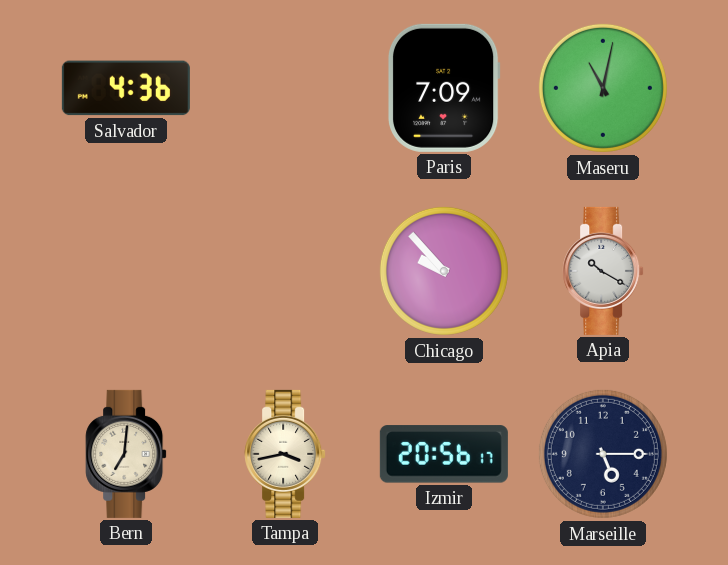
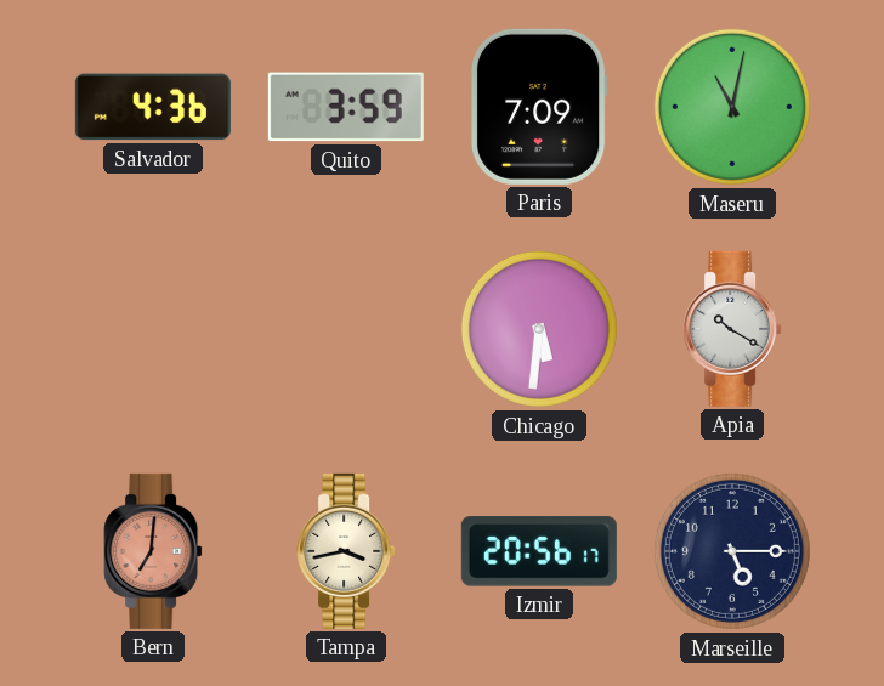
Quito: none -> 3:59
Chicago: 9:53 -> 5:31
Bern dial: cream -> salmon
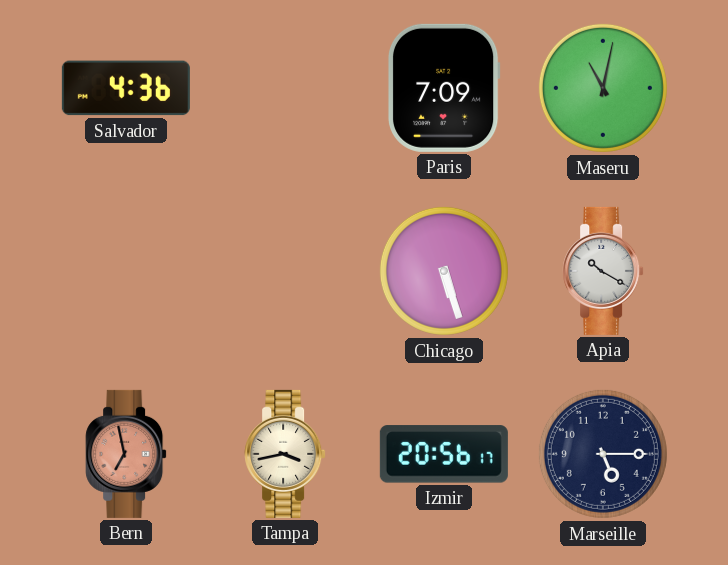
Quito: 3:59 -> none
Chicago: 5:31 -> 5:27
Bern: 7:01 -> 6:58
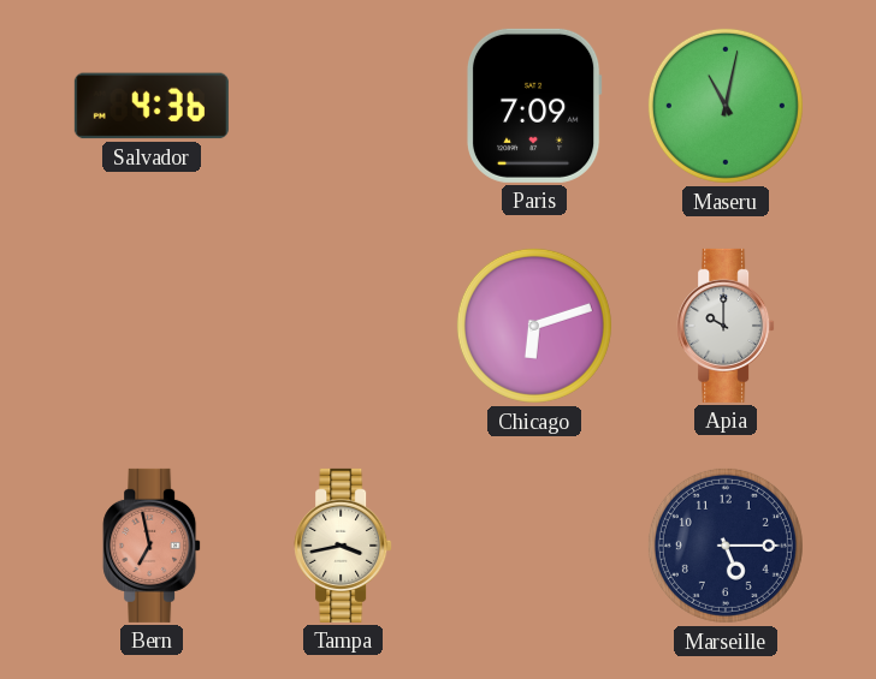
Chicago: 5:27 -> 6:12
Apia: 10:20 -> 10:00
Izmir: 20:56 -> none
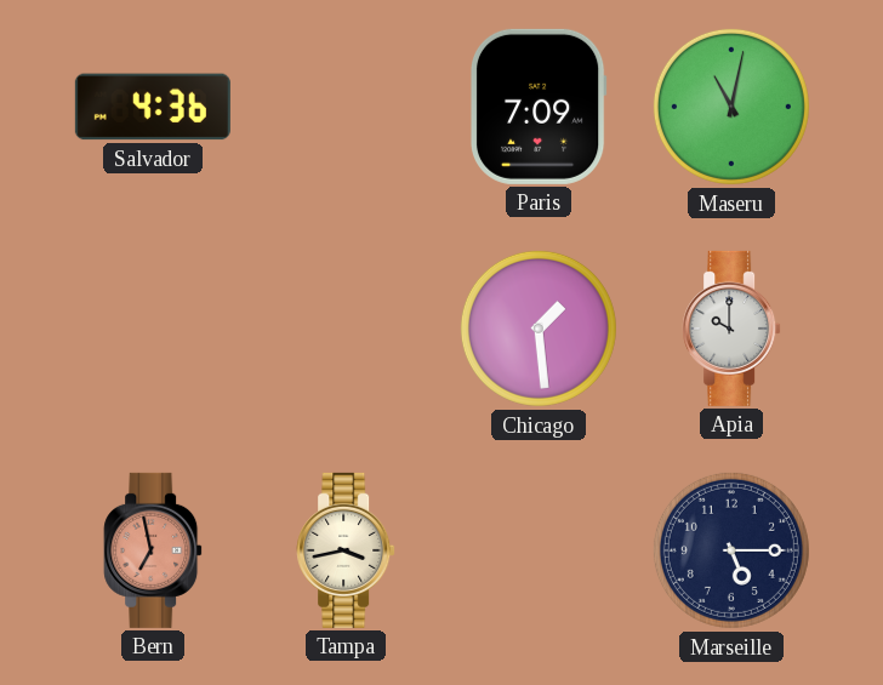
Chicago: 6:12 -> 1:29
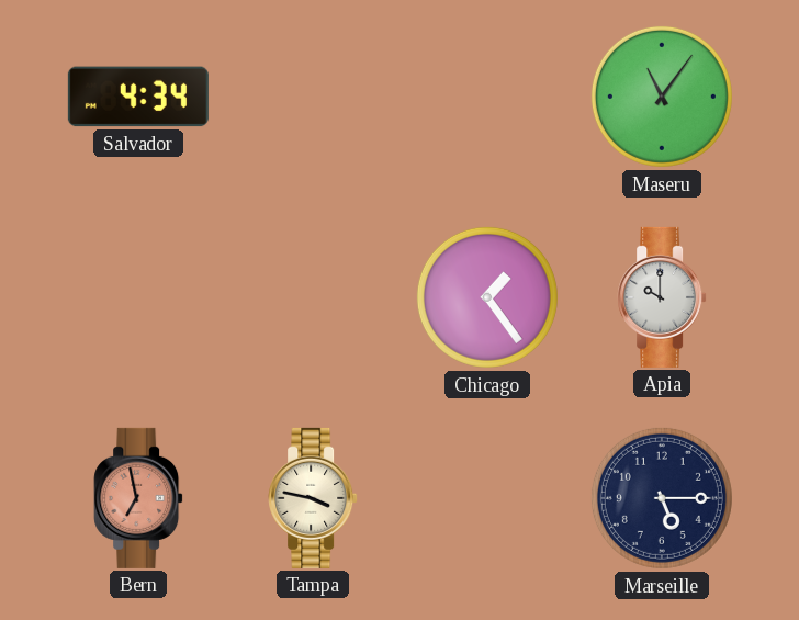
Salvador: 4:36 -> 4:34
Paris: 7:09 -> none
Maseru: 11:02 -> 11:06
Chicago: 1:29 -> 1:24
Tampa: 3:43 -> 3:47
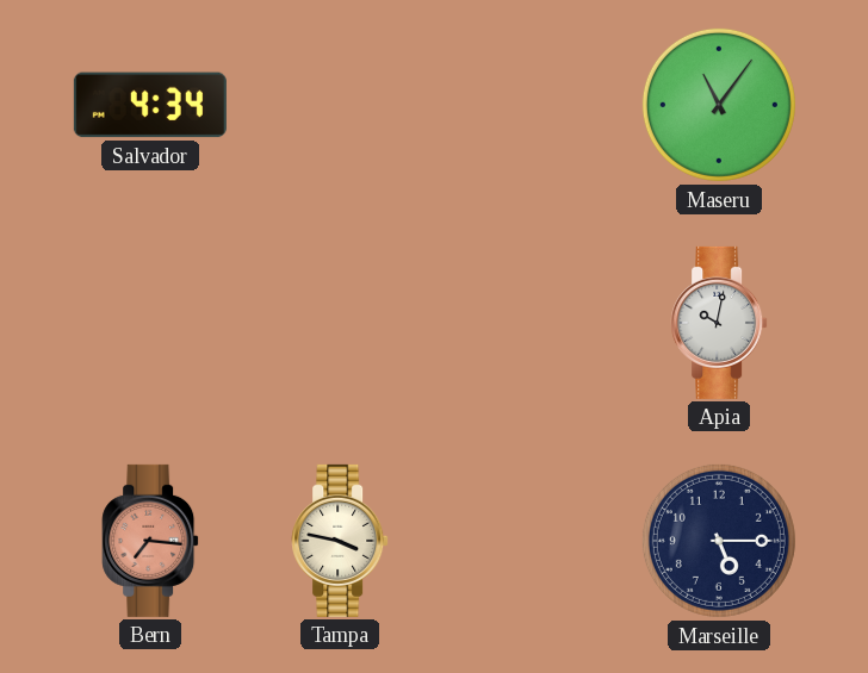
Chicago: 1:24 -> none
Apia: 10:00 -> 10:02
Bern: 6:58 -> 7:16
